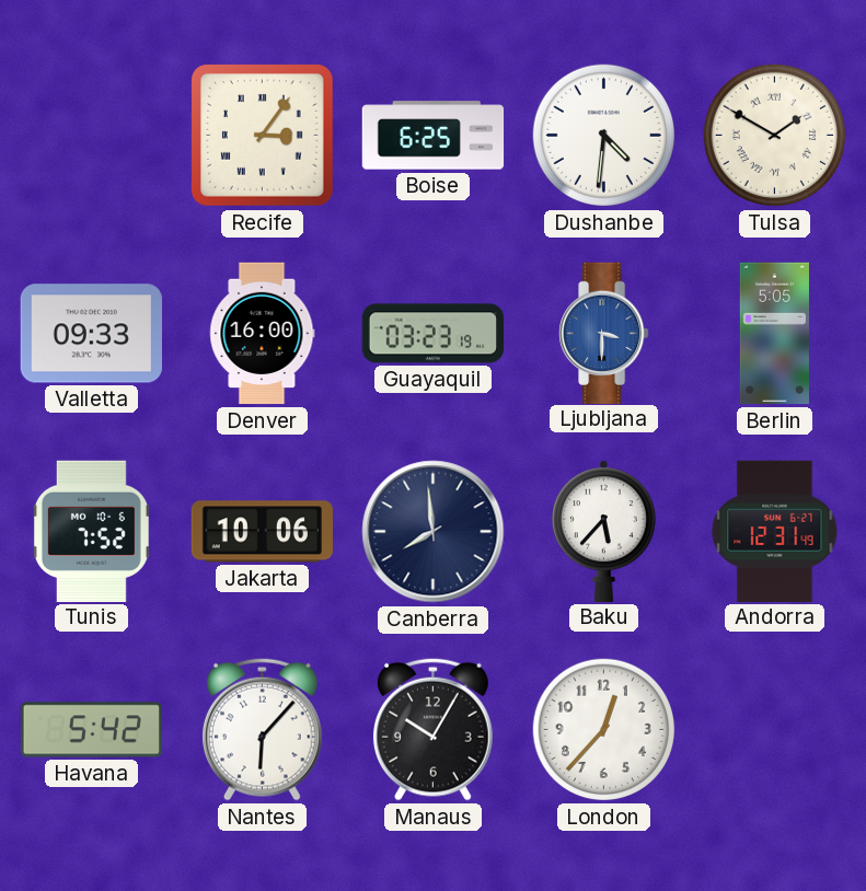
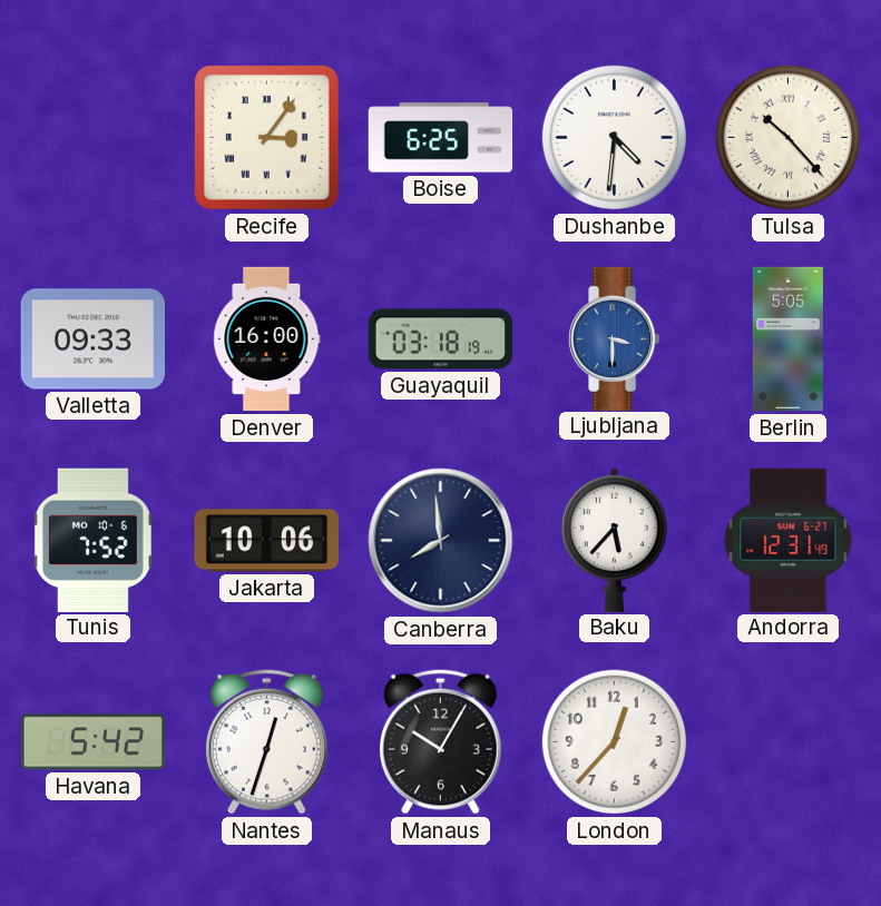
Tulsa: 1:50 -> 10:23
Guayaquil: 03:23 -> 03:18
Nantes: 6:07 -> 12:33
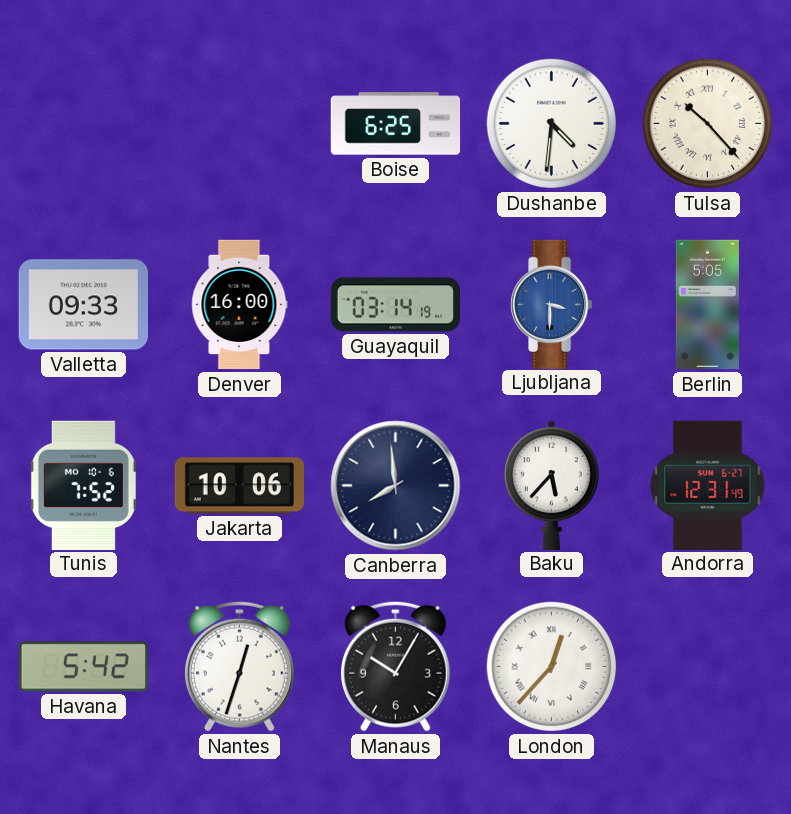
Recife: 3:06 -> none
Guayaquil: 03:18 -> 03:14
London numerals: Arabic -> Roman
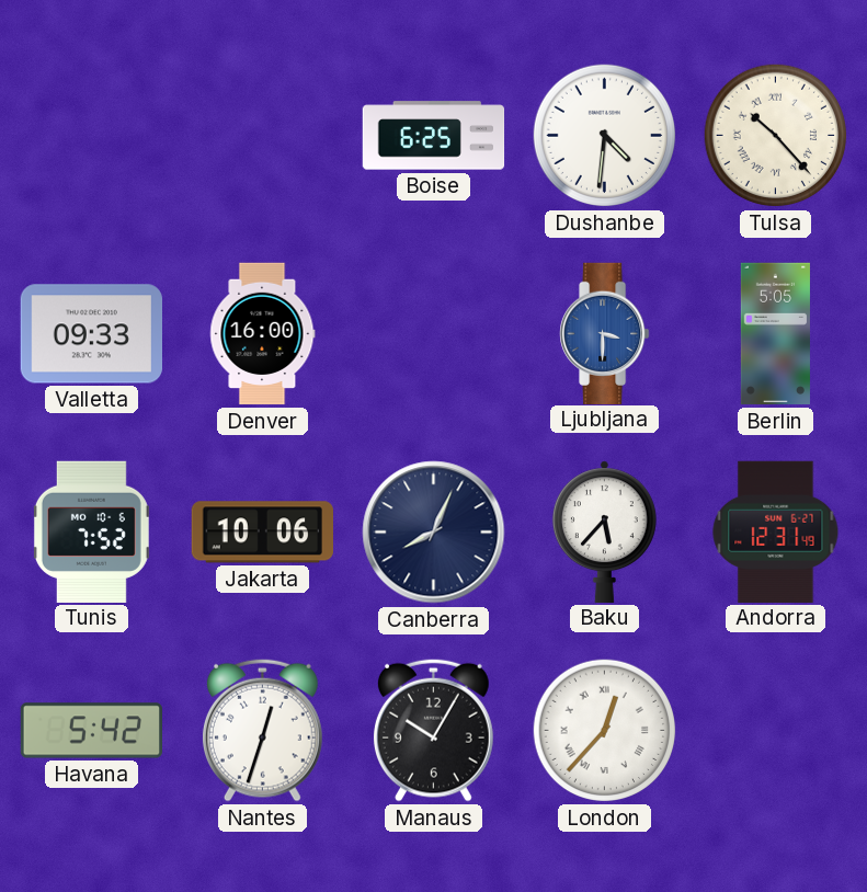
Guayaquil: 03:14 -> none
Canberra: 7:59 -> 8:04
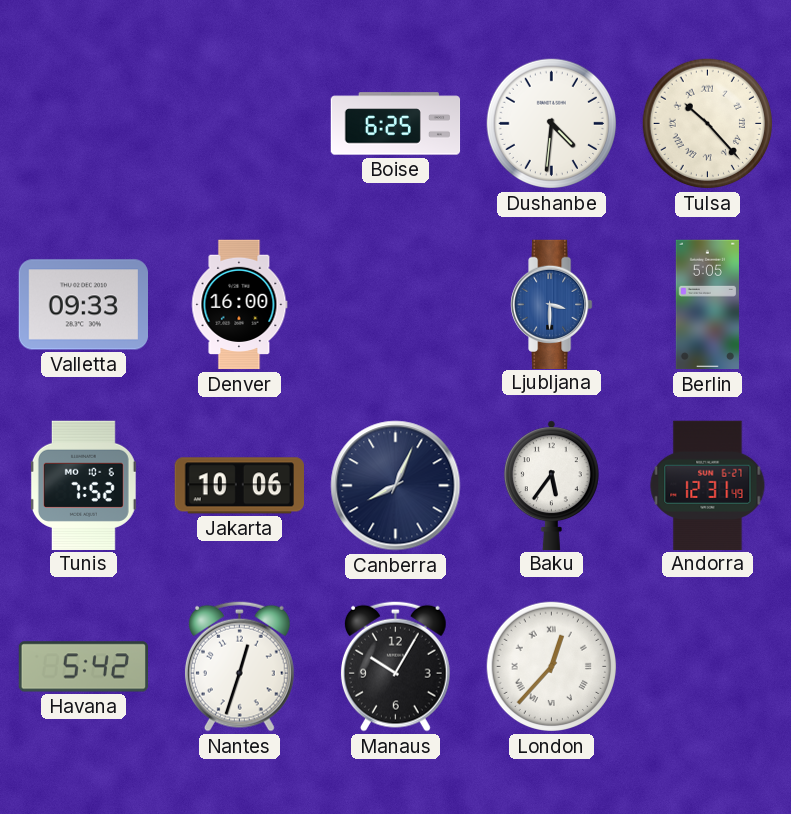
Baku: 5:37 -> 5:36
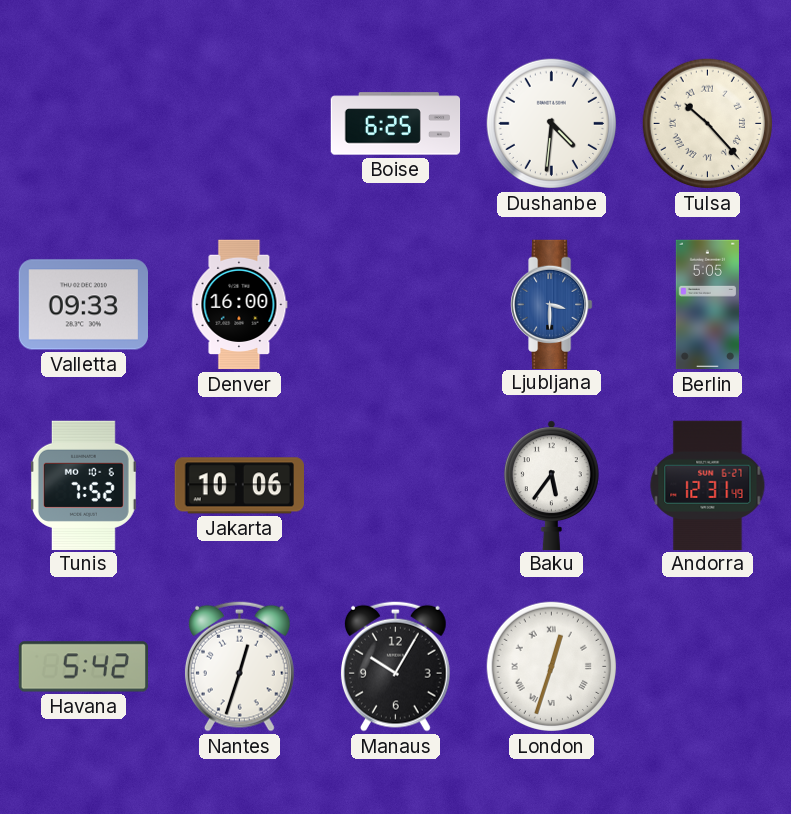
Canberra: 8:04 -> none
London: 12:37 -> 12:33
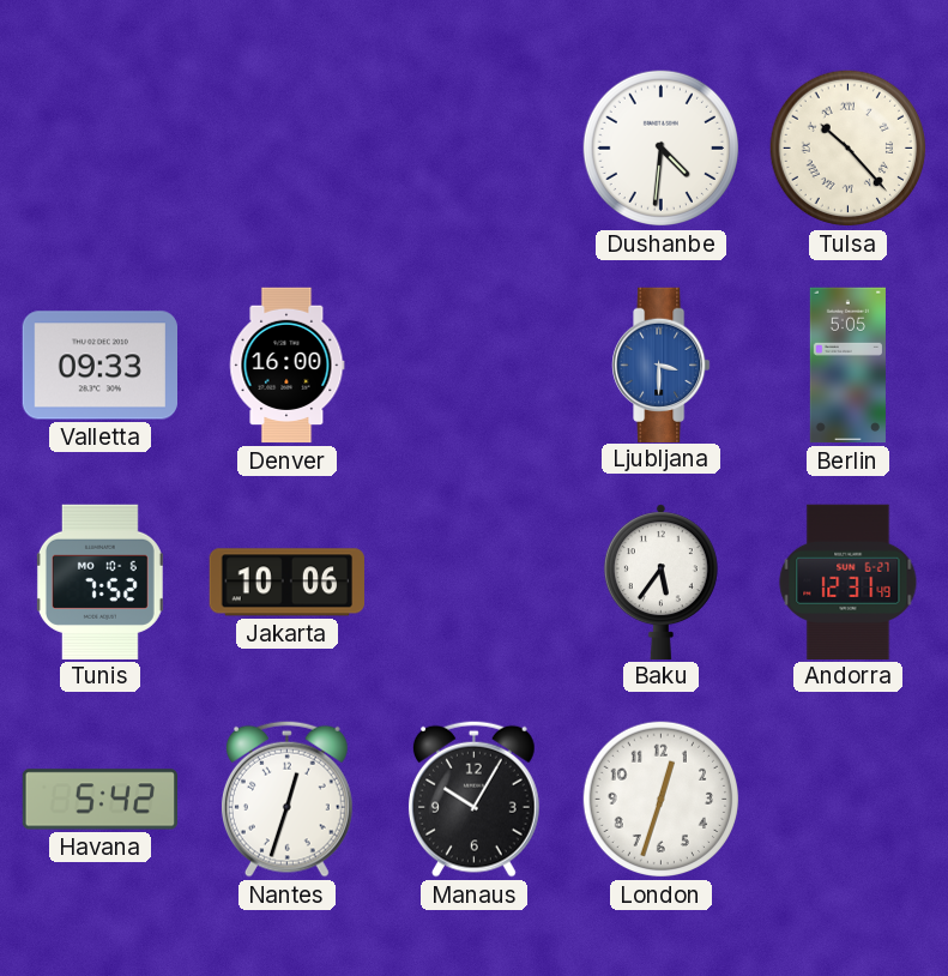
Boise: 6:25 -> none
London numerals: Roman -> Arabic
